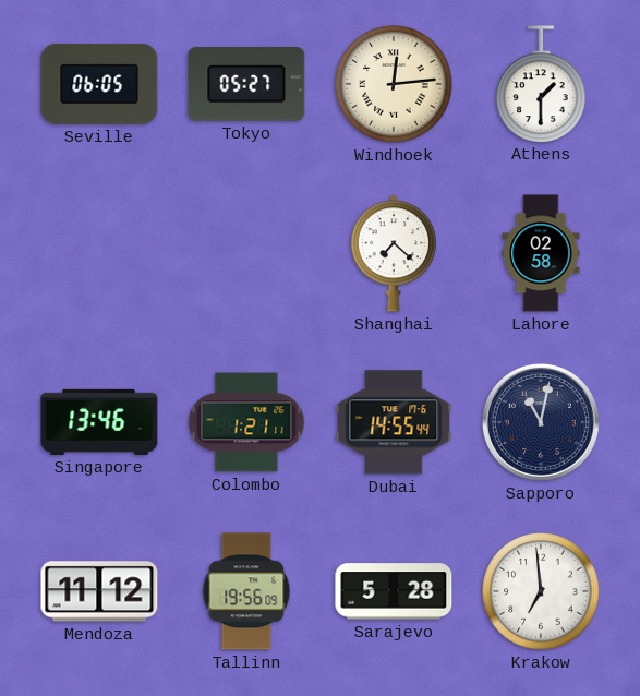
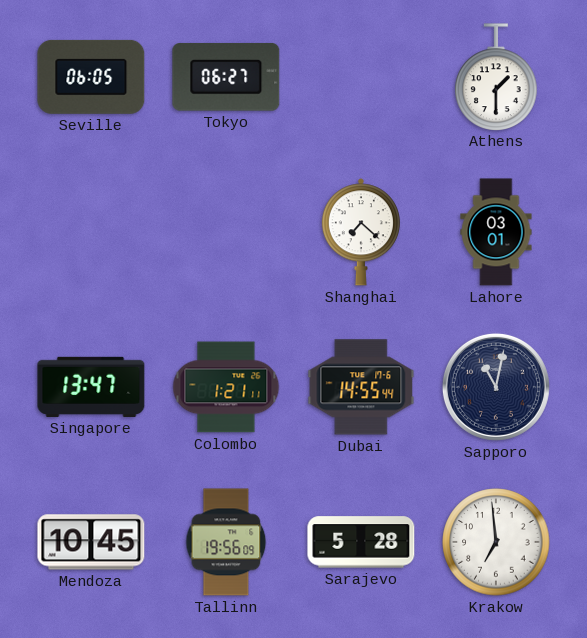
Tokyo: 05:27 -> 06:27
Windhoek: 12:14 -> none
Lahore: 02:58 -> 03:01
Singapore: 13:46 -> 13:47
Mendoza: 11:12 -> 10:45
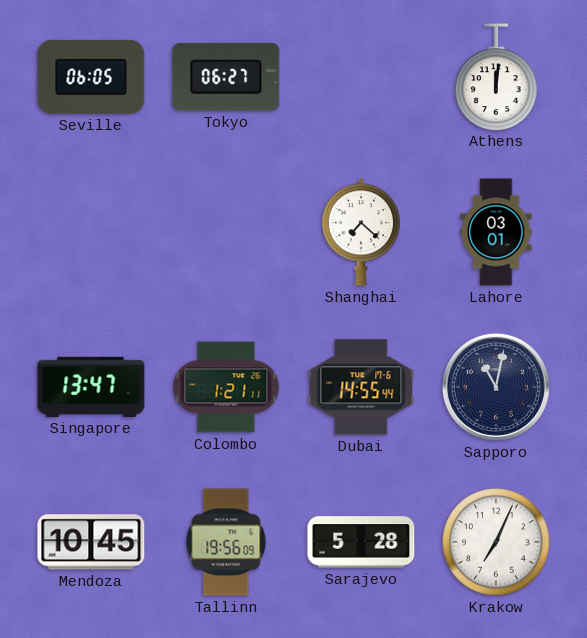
Athens: 1:30 -> 12:01
Krakow: 6:59 -> 7:04
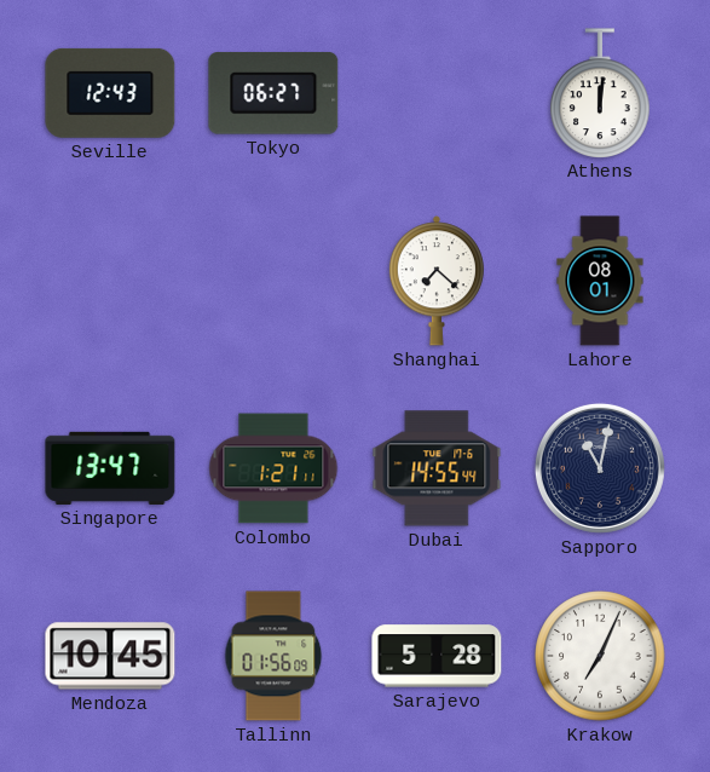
Seville: 06:05 -> 12:43
Lahore: 03:01 -> 08:01
Tallinn: 19:56 -> 01:56
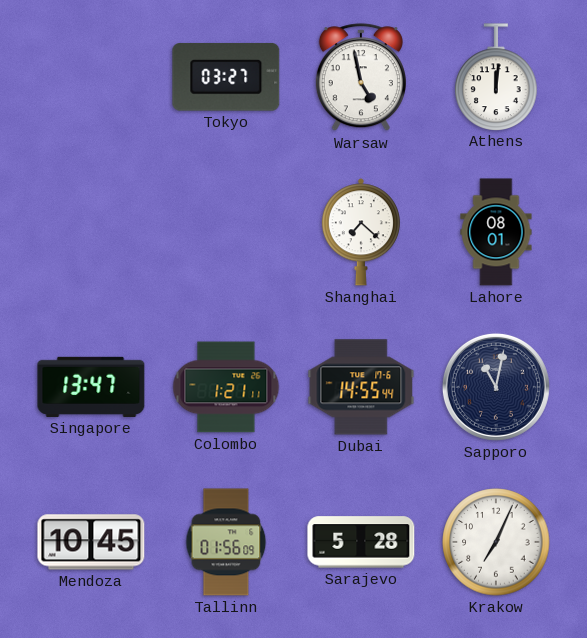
Seville: 12:43 -> none
Tokyo: 06:27 -> 03:27
Warsaw: none -> 4:58
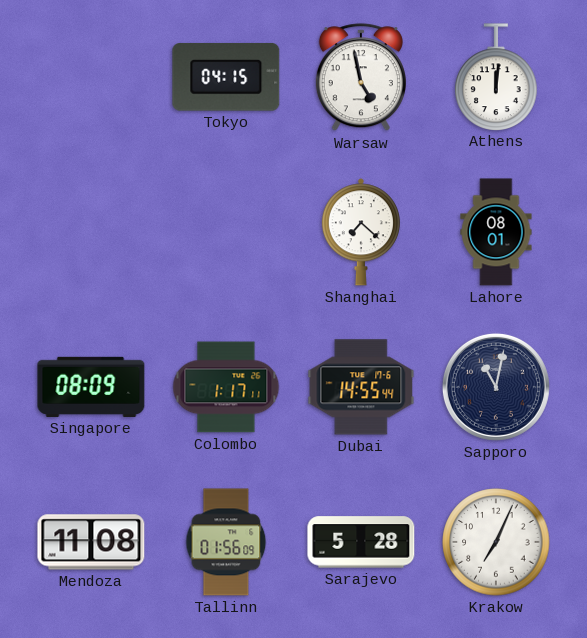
Tokyo: 03:27 -> 04:15
Singapore: 13:47 -> 08:09
Colombo: 1:21 -> 1:17
Mendoza: 10:45 -> 11:08
